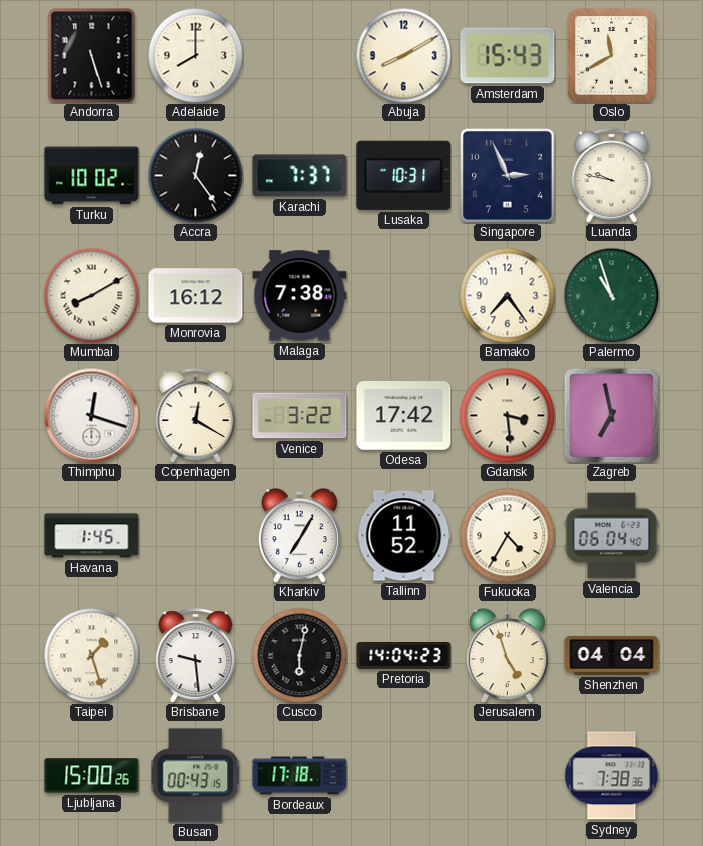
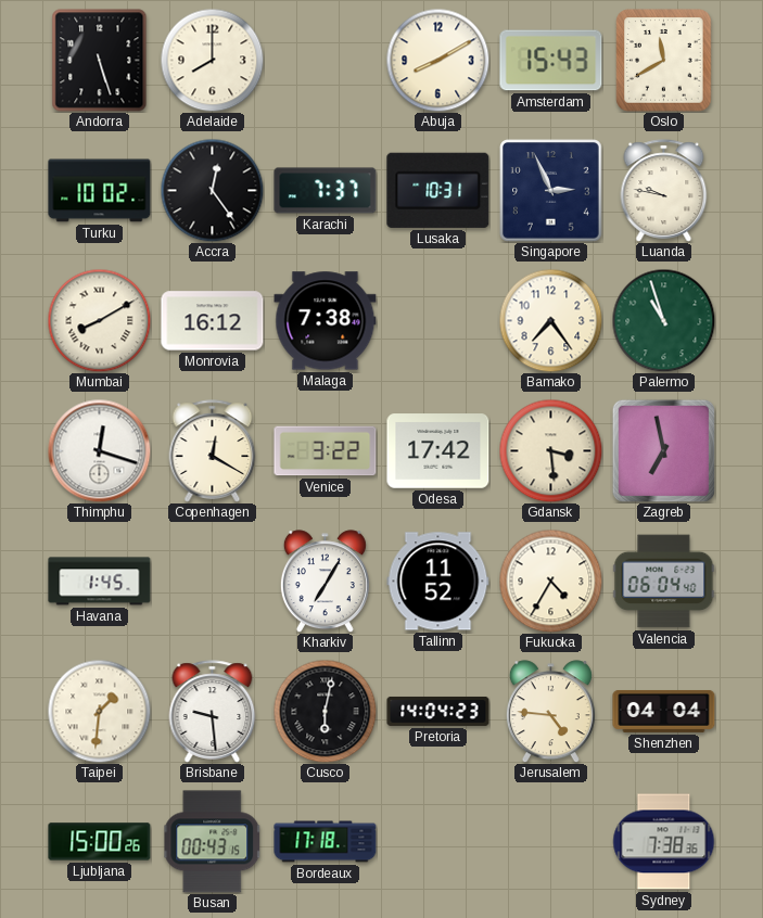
Taipei: 1:27 -> 1:31
Jerusalem: 4:57 -> 4:46
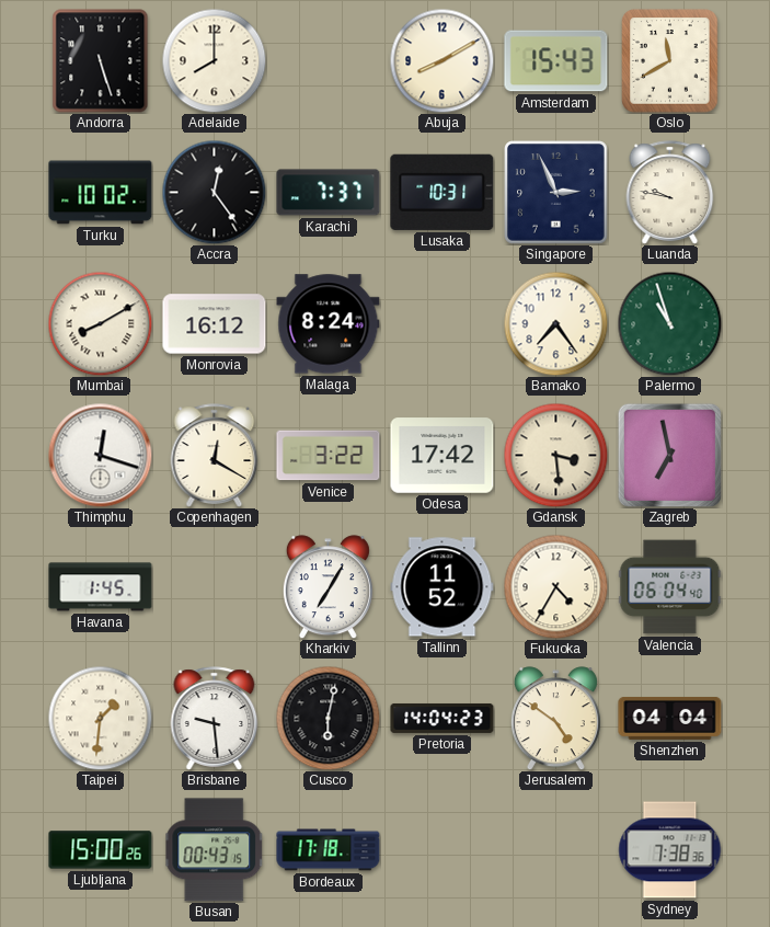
Malaga: 7:38 -> 8:24
Jerusalem: 4:46 -> 4:51
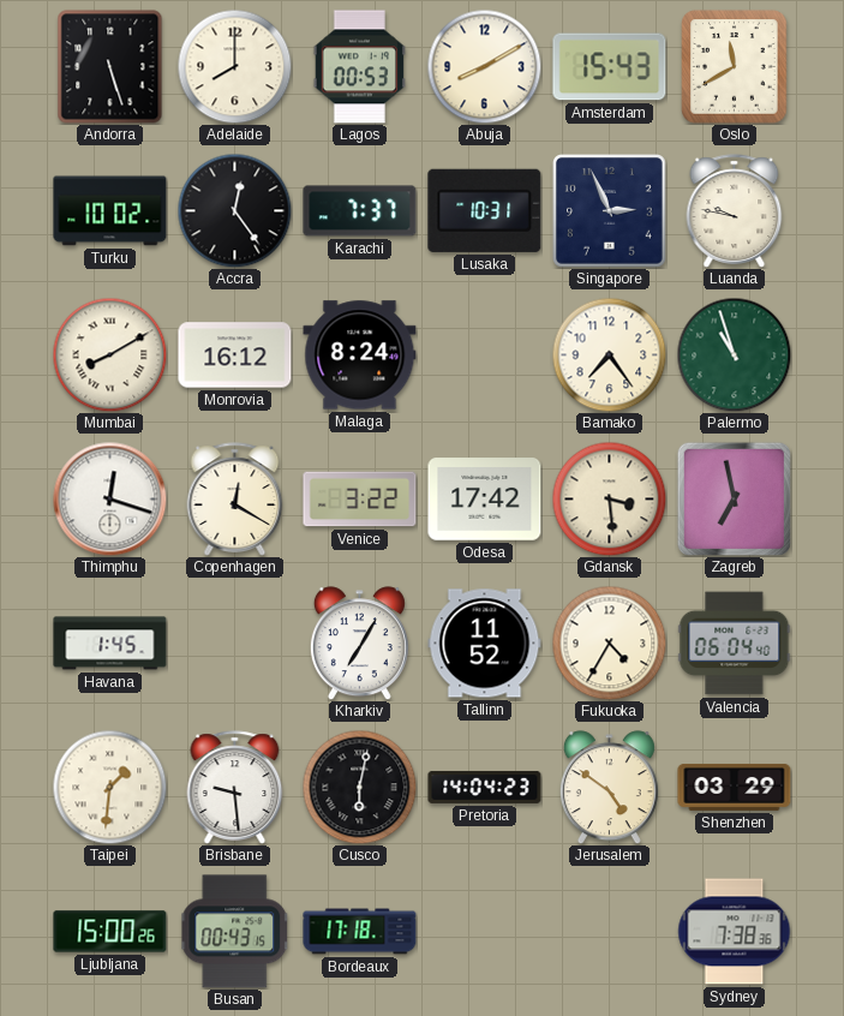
Lagos: none -> 00:53
Shenzhen: 04:04 -> 03:29
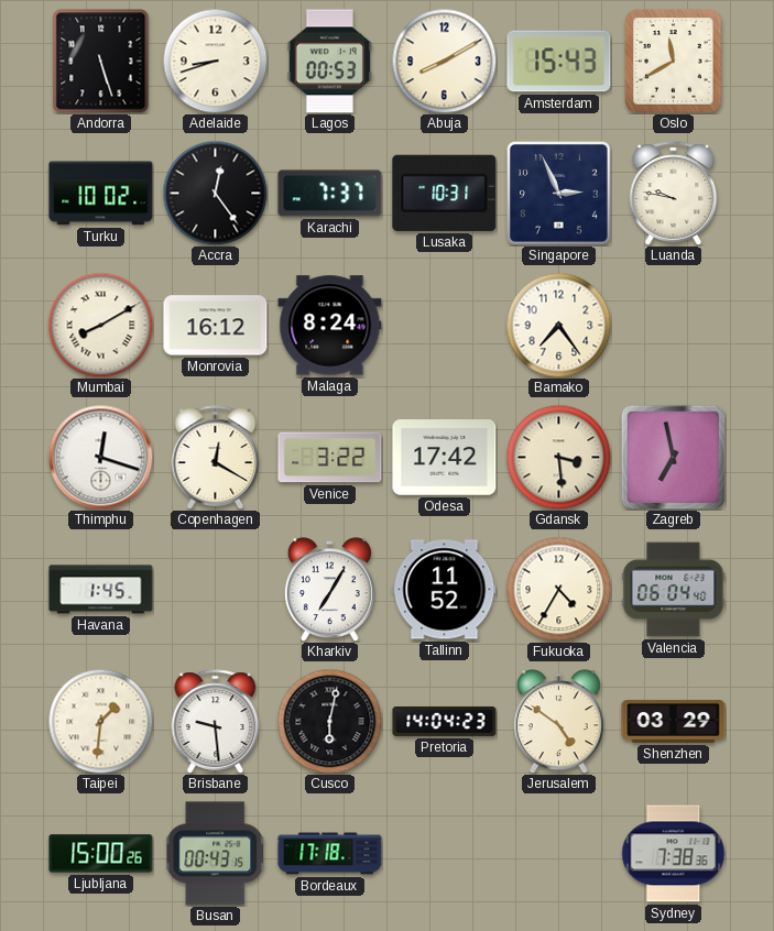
Adelaide: 8:00 -> 8:42
Palermo: 10:57 -> none
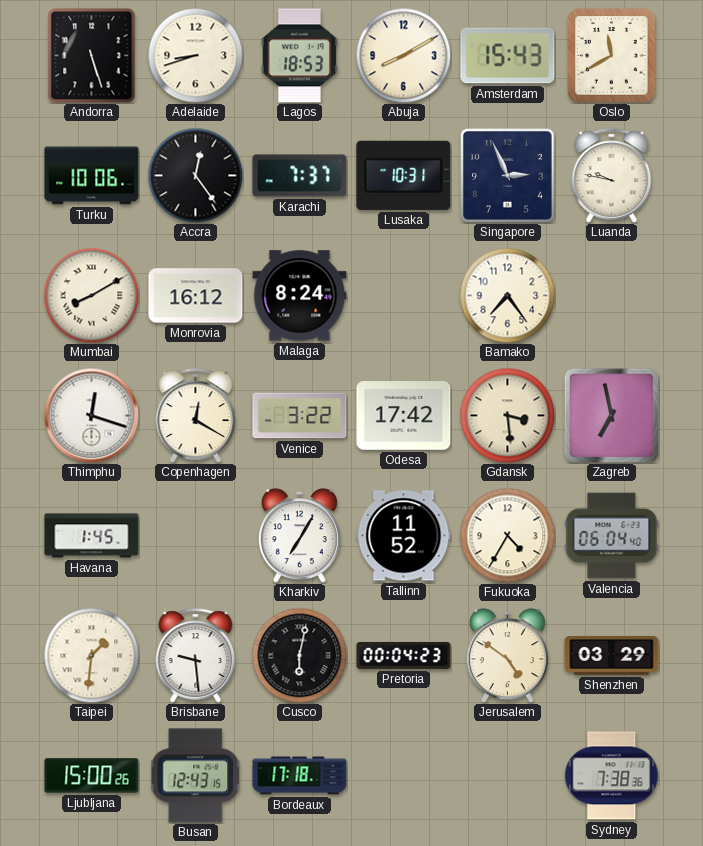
Lagos: 00:53 -> 18:53
Turku: 10:02 -> 10:06
Pretoria: 14:04 -> 00:04
Busan: 00:43 -> 12:43
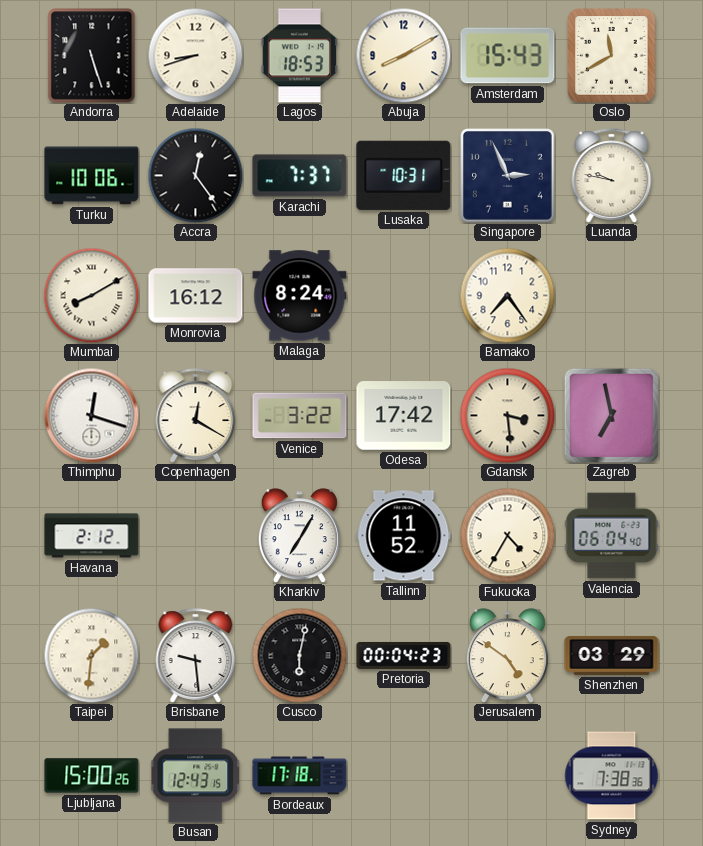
Havana: 1:45 -> 2:12
